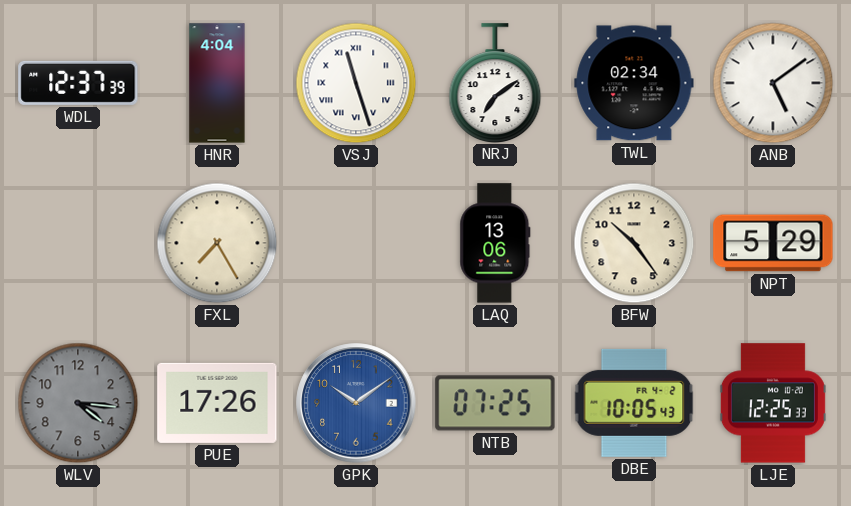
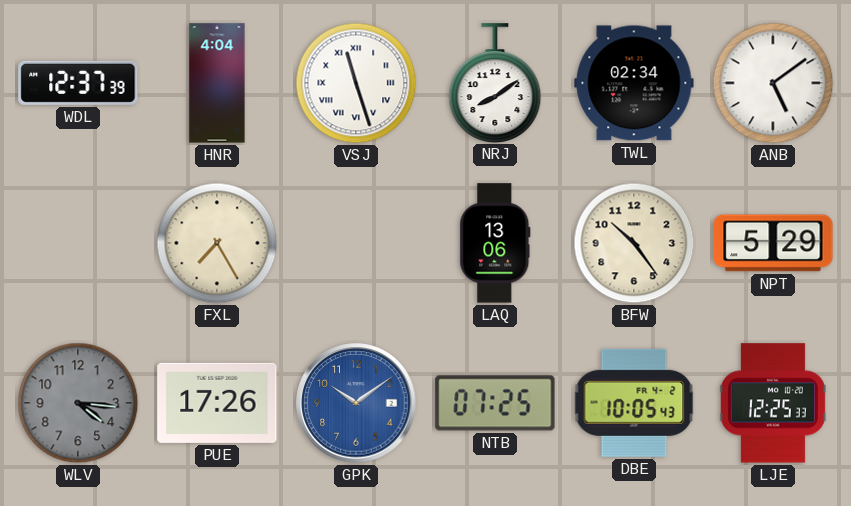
NRJ: 7:09 -> 8:09
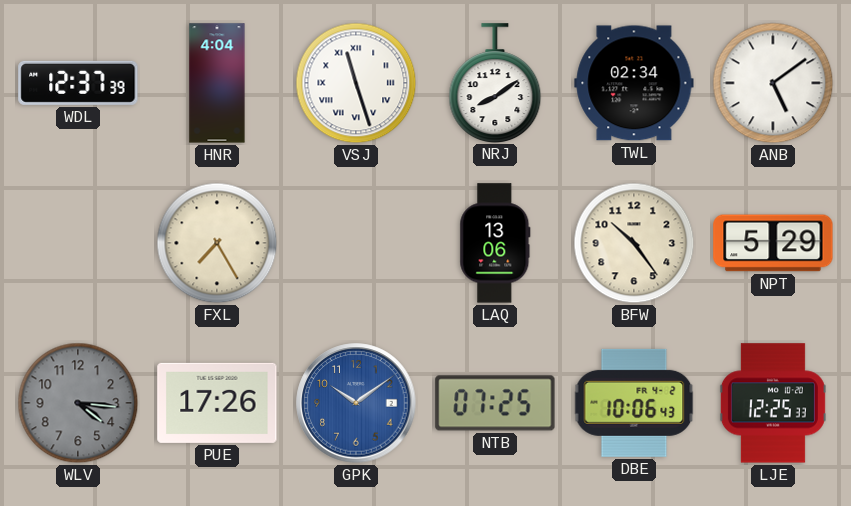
DBE: 10:05 -> 10:06
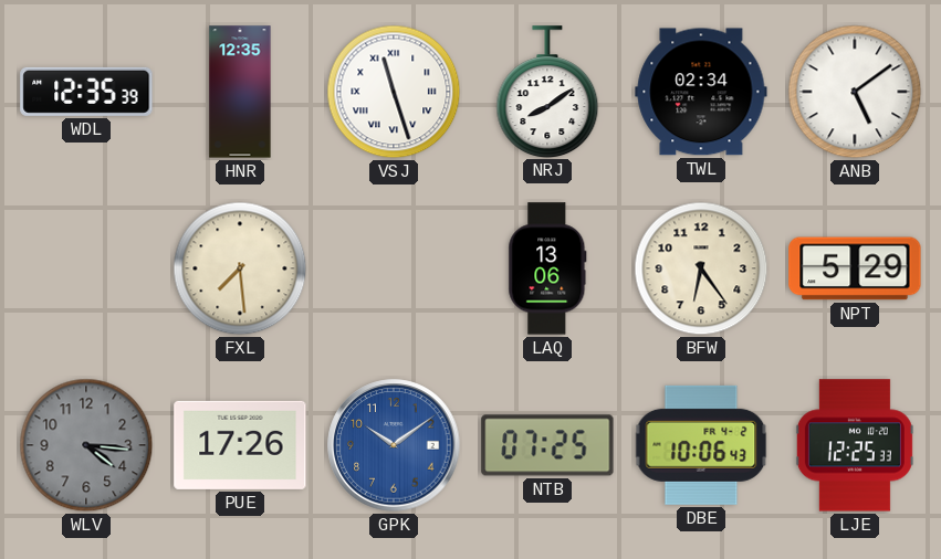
WDL: 12:37 -> 12:35
HNR: 4:04 -> 12:35
FXL: 7:25 -> 7:29
BFW: 10:24 -> 6:24
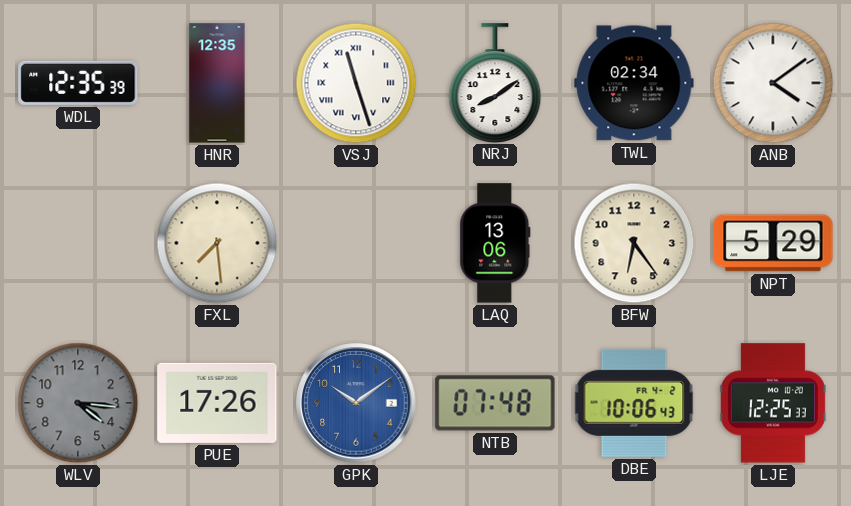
ANB: 5:09 -> 4:09
NTB: 07:25 -> 07:48
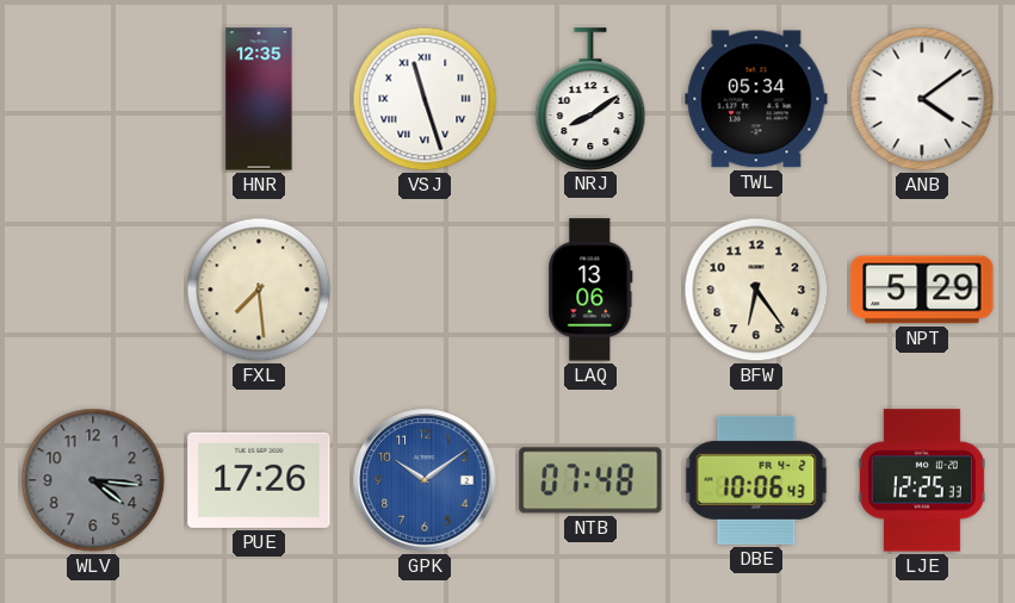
WDL: 12:35 -> none
TWL: 02:34 -> 05:34
